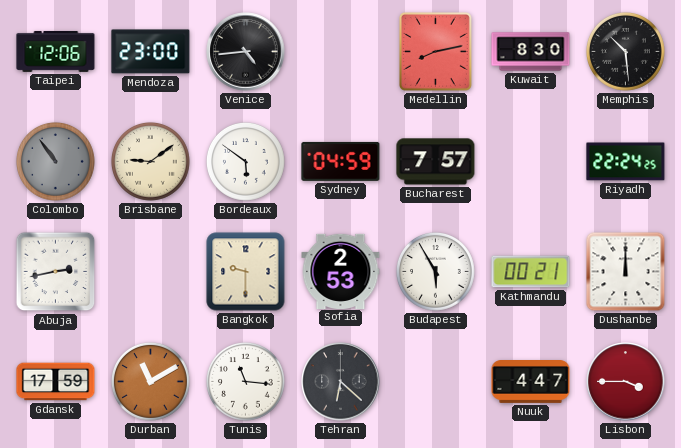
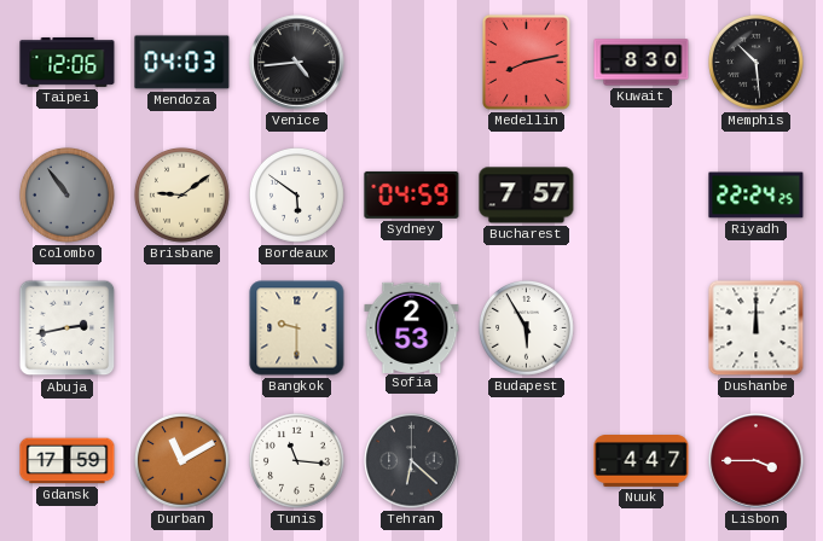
Mendoza: 23:00 -> 04:03
Kathmandu: 00:21 -> none
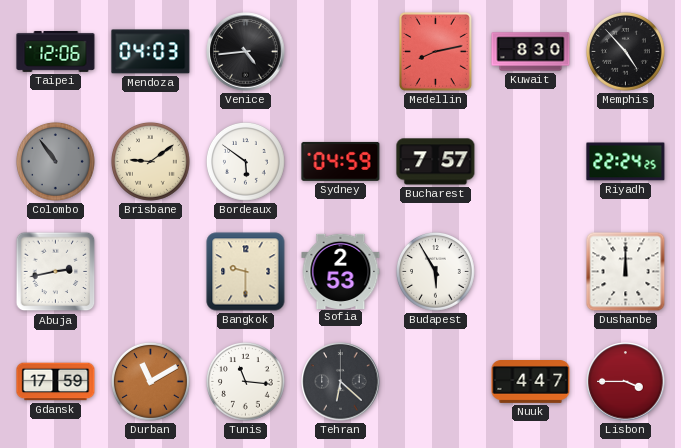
Memphis: 10:29 -> 4:53
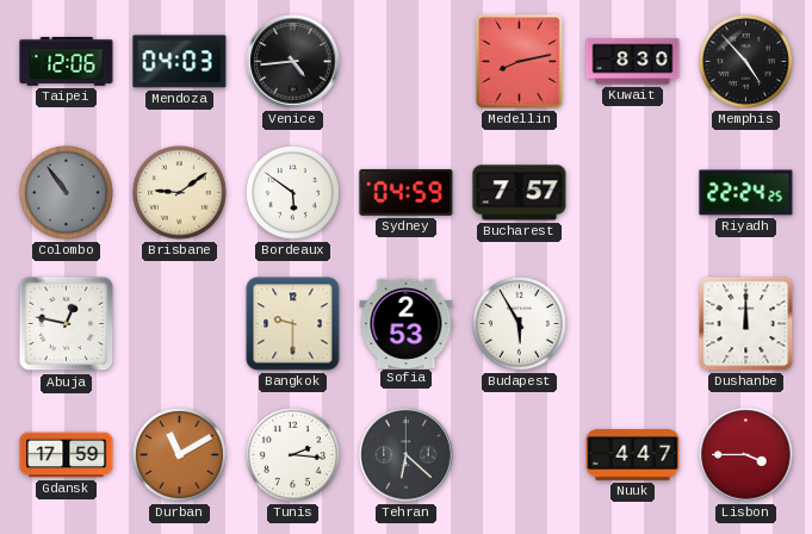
Abuja: 2:43 -> 12:47
Tunis: 11:16 -> 2:16
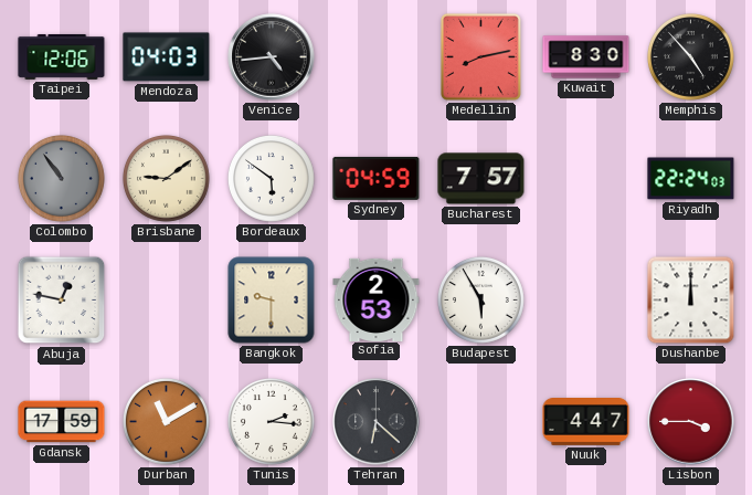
Riyadh: 22:24:25 -> 22:24:03
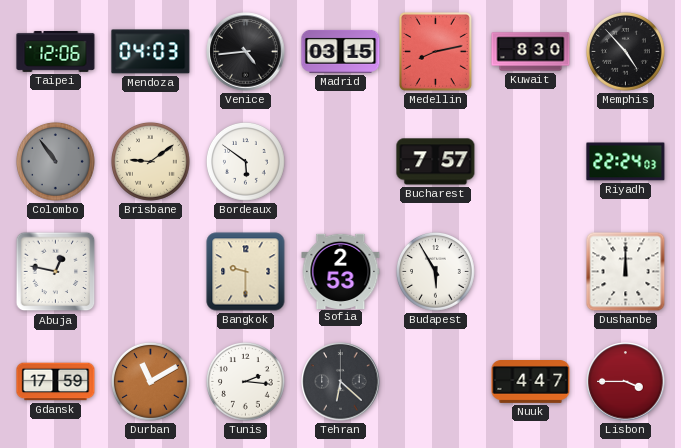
Madrid: none -> 03:15
Sydney: 04:59 -> none
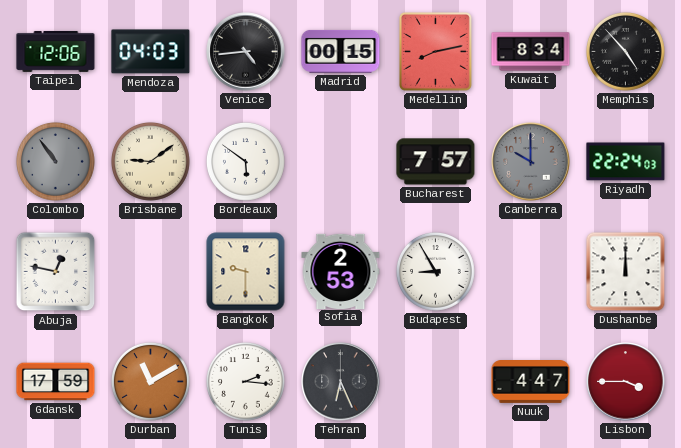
Madrid: 03:15 -> 00:15
Kuwait: 8:30 -> 8:34
Canberra: none -> 10:00
Budapest: 5:55 -> 8:55
Tehran: 6:22 -> 6:26
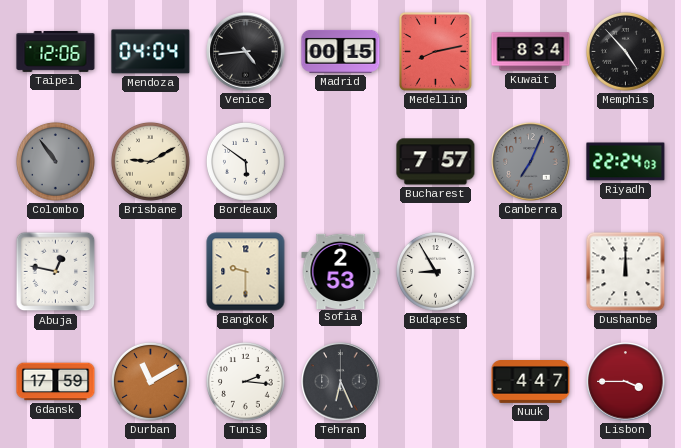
Mendoza: 04:03 -> 04:04
Brisbane: 9:09 -> 9:10
Canberra: 10:00 -> 7:04
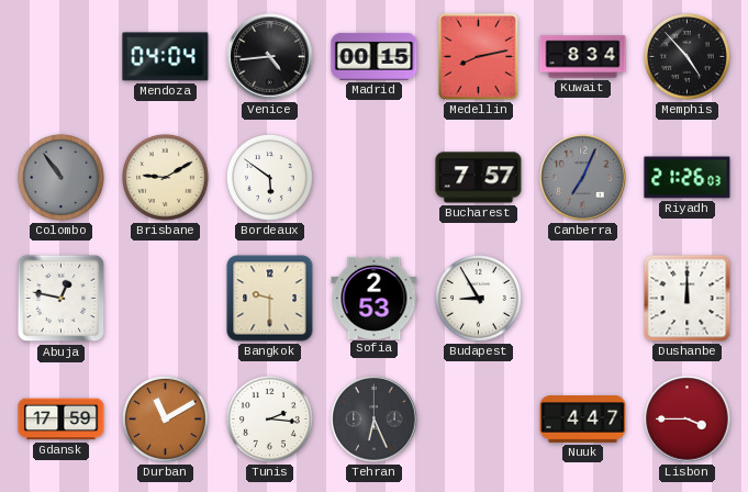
Taipei: 12:06 -> none
Riyadh: 22:24 -> 21:26
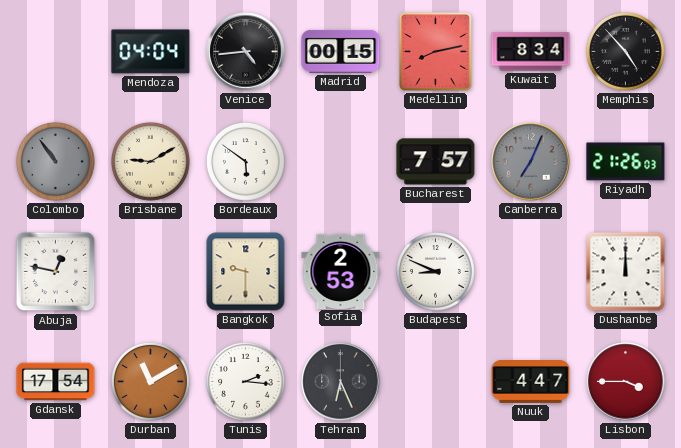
Budapest: 8:55 -> 8:49
Gdansk: 17:59 -> 17:54
